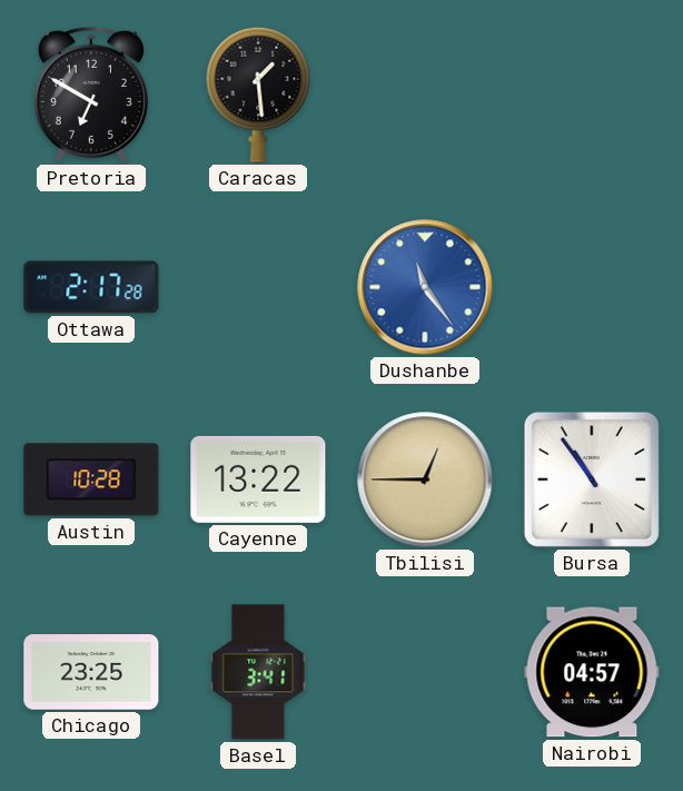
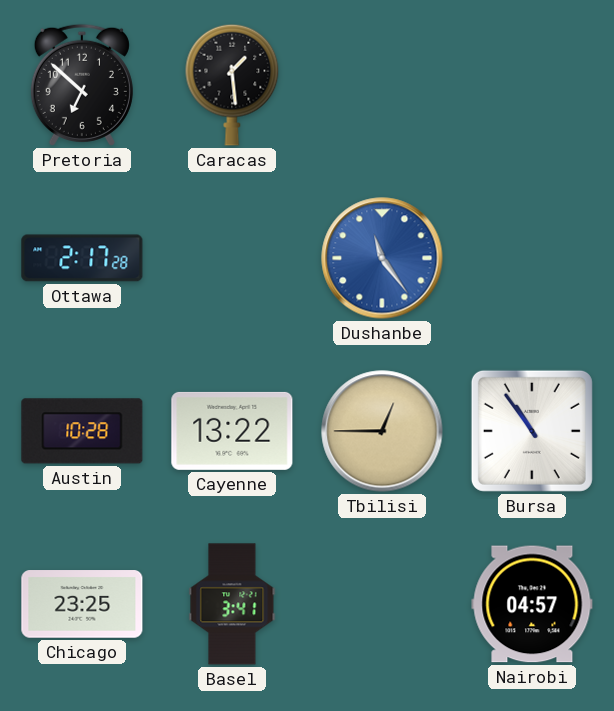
Pretoria: 6:50 -> 6:52
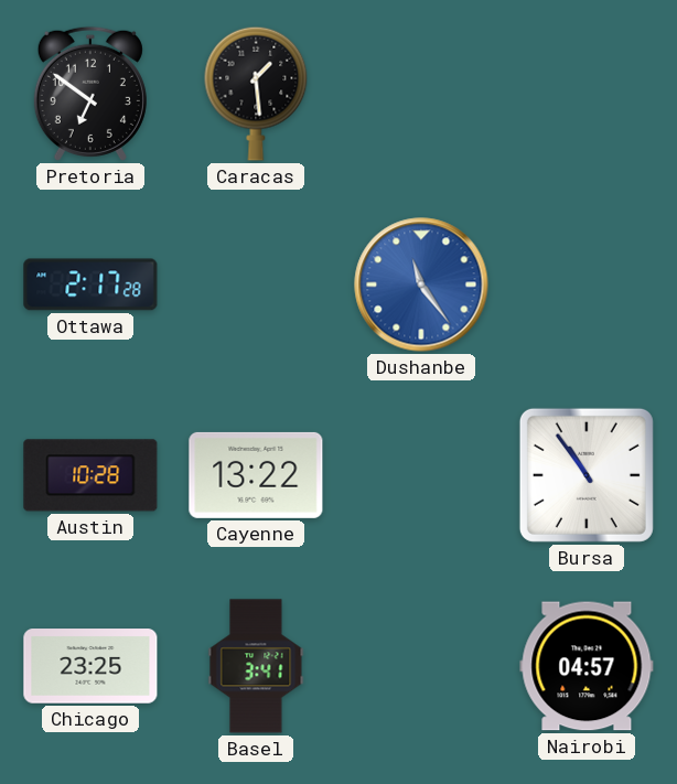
Pretoria: 6:52 -> 6:51
Tbilisi: 12:45 -> none
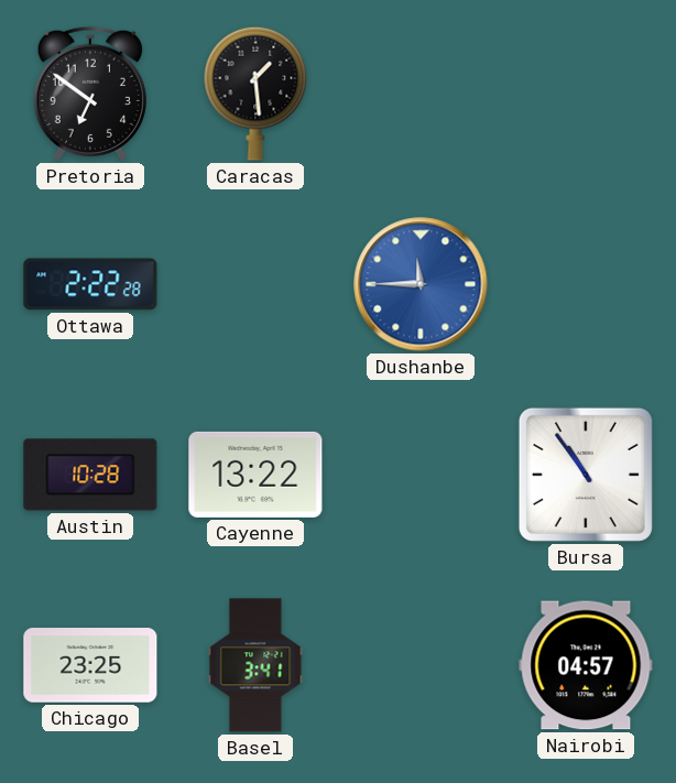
Ottawa: 2:17 -> 2:22
Dushanbe: 11:24 -> 11:45
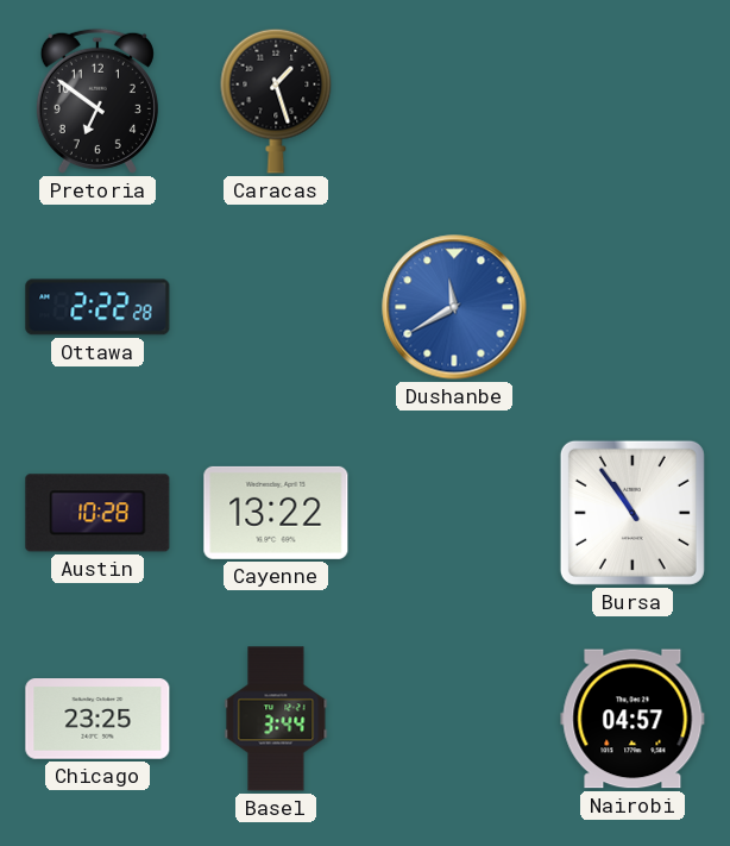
Caracas: 1:29 -> 1:27
Dushanbe: 11:45 -> 11:40
Basel: 3:41 -> 3:44
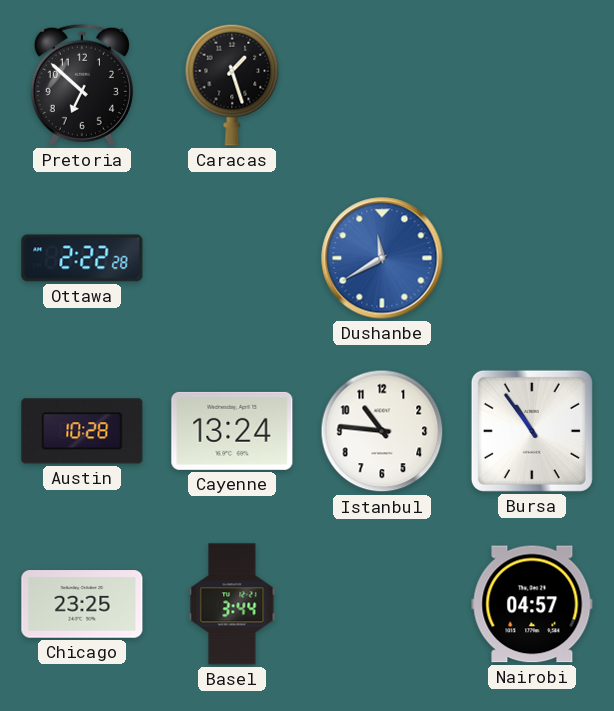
Pretoria: 6:51 -> 6:52
Cayenne: 13:22 -> 13:24
Istanbul: none -> 10:46
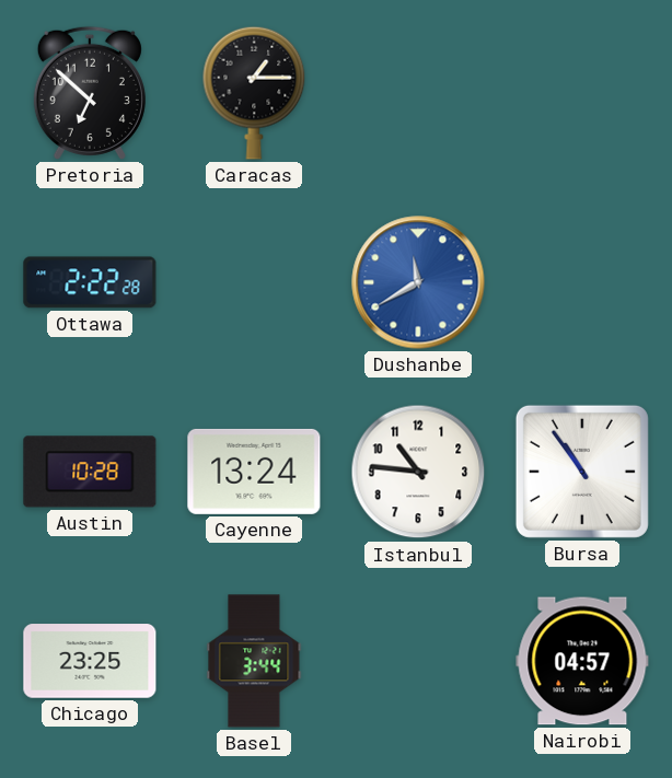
Caracas: 1:27 -> 1:15
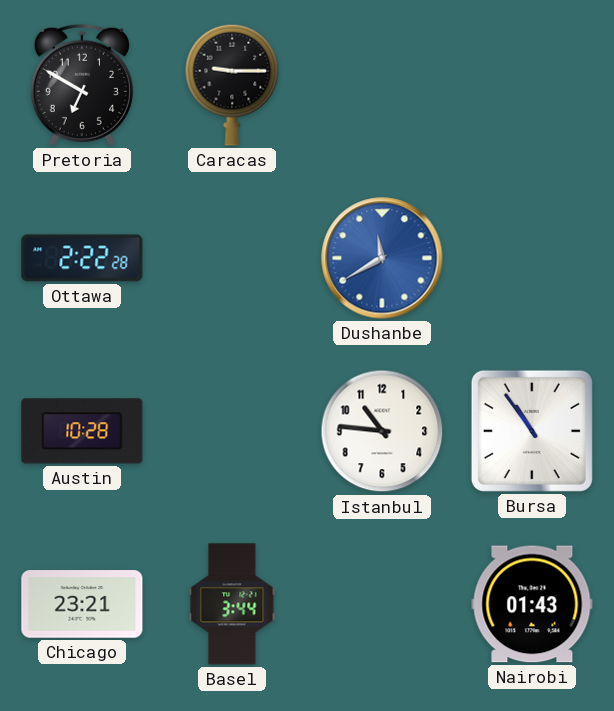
Pretoria: 6:52 -> 6:50
Caracas: 1:15 -> 9:15
Cayenne: 13:24 -> none
Chicago: 23:25 -> 23:21
Nairobi: 04:57 -> 01:43
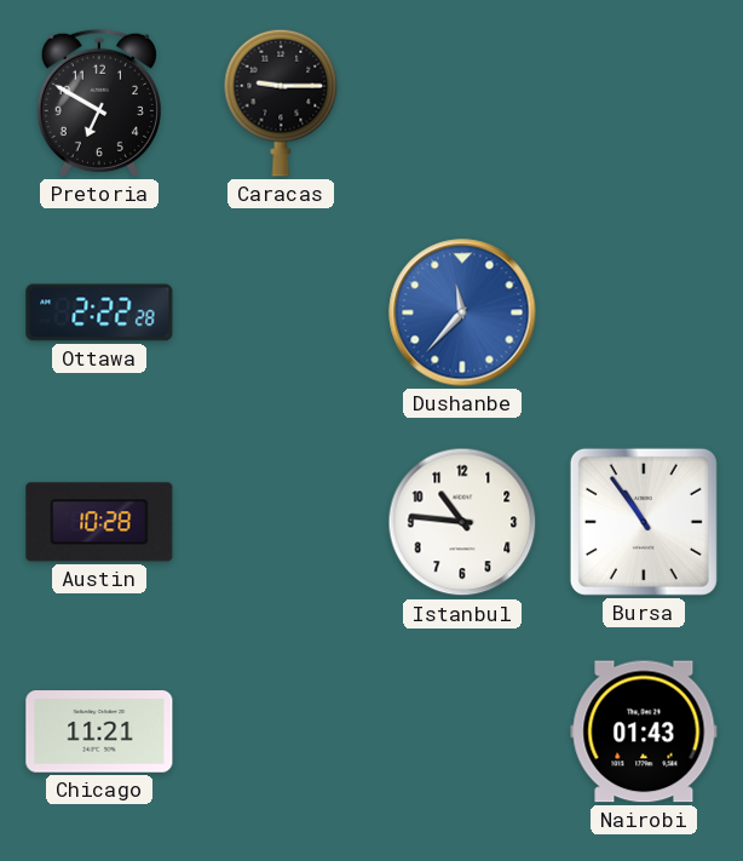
Dushanbe: 11:40 -> 11:37
Chicago: 23:21 -> 11:21
Basel: 3:44 -> none
